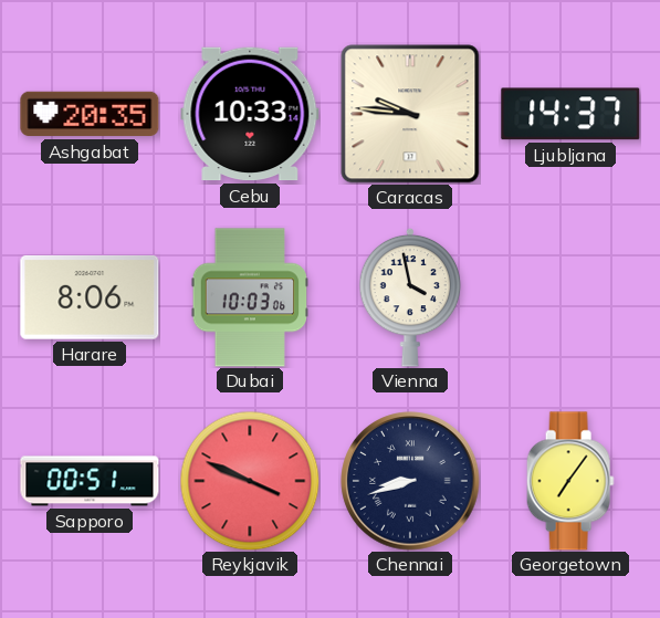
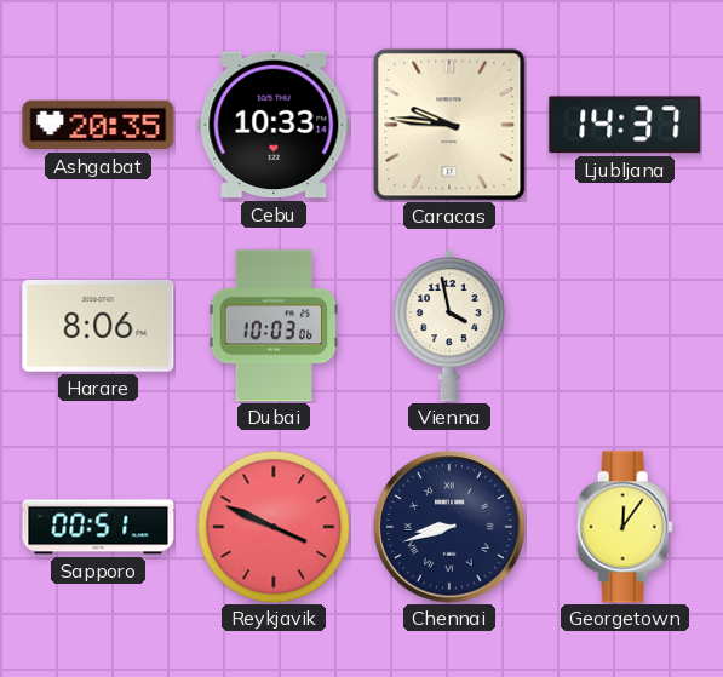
Georgetown: 7:06 -> 12:06
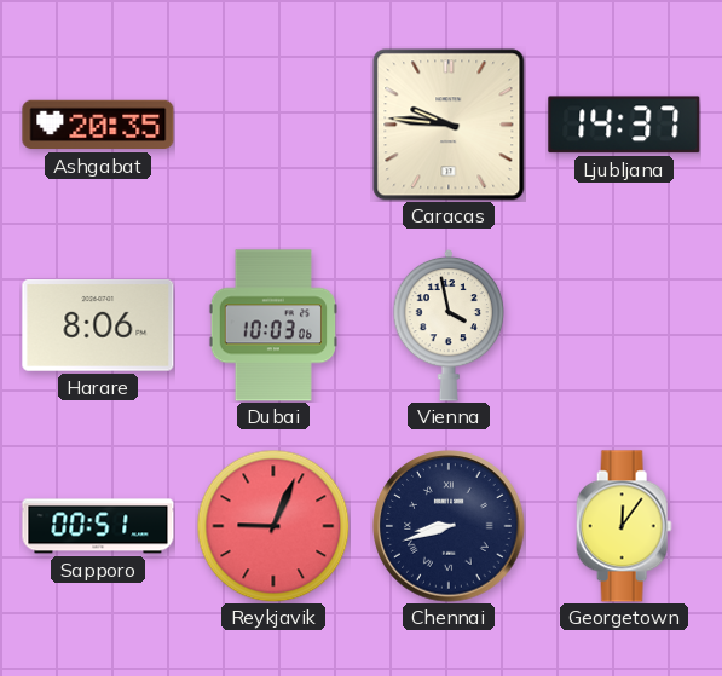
Cebu: 10:33 -> none
Reykjavik: 3:49 -> 9:04
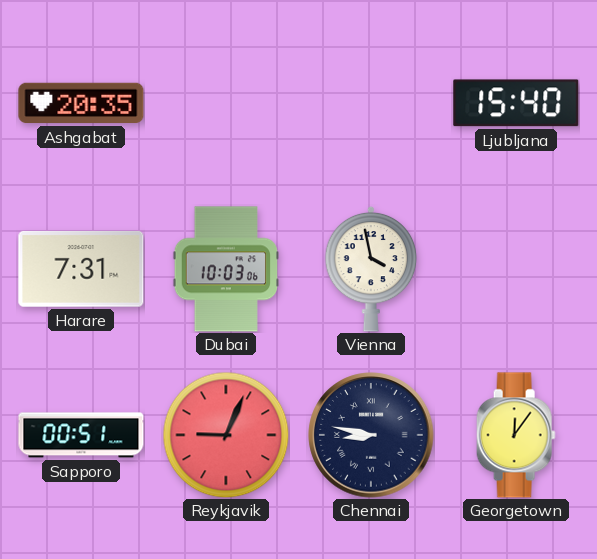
Caracas: 9:46 -> none
Ljubljana: 14:37 -> 15:40
Harare: 8:06 -> 7:31
Chennai: 8:42 -> 8:47
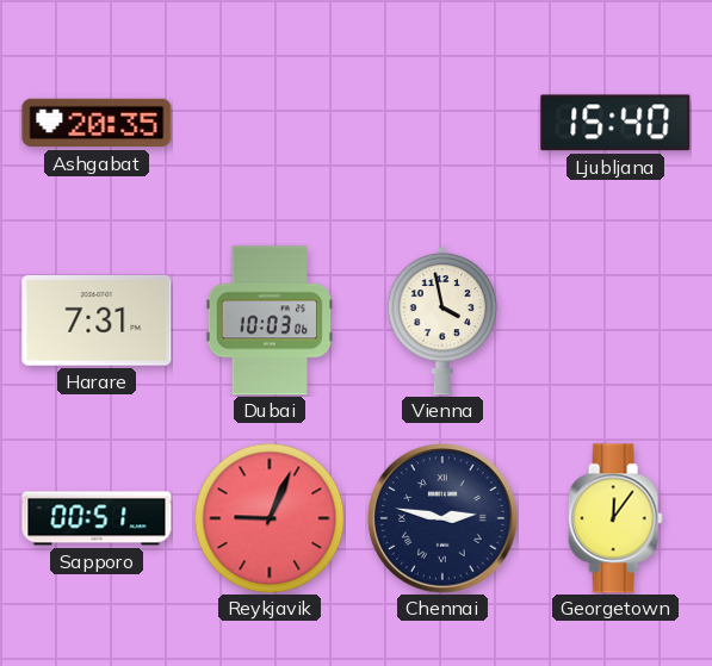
Chennai: 8:47 -> 2:47
